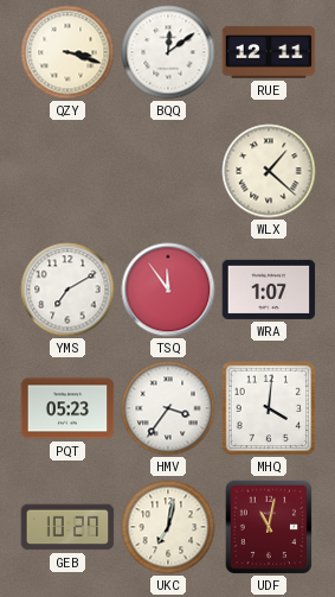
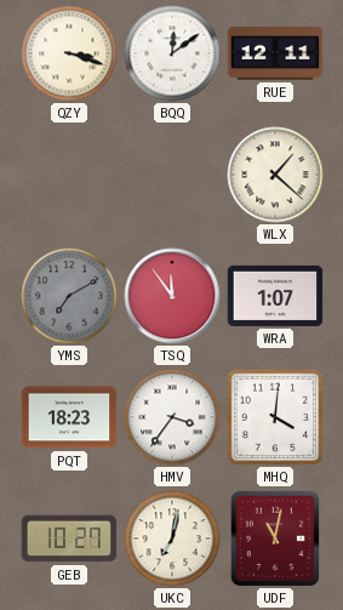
YMS dial: white -> grey
PQT: 05:23 -> 18:23
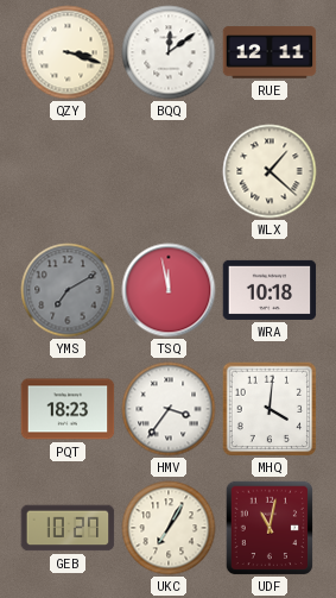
TSQ: 11:54 -> 11:58
WRA: 1:07 -> 10:18
UKC: 7:02 -> 7:05
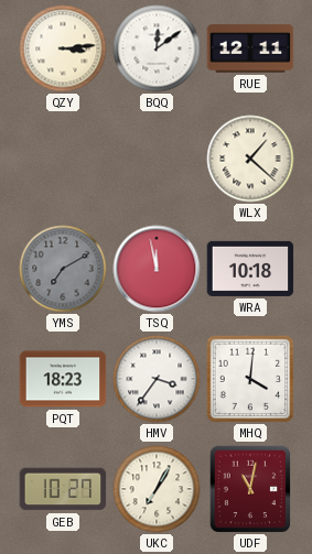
QZY: 3:18 -> 3:14
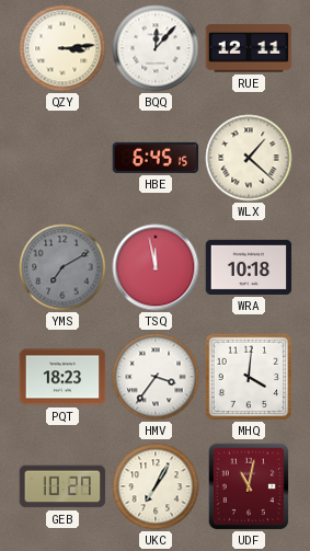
BQQ: 12:09 -> 12:07
HBE: none -> 6:45
